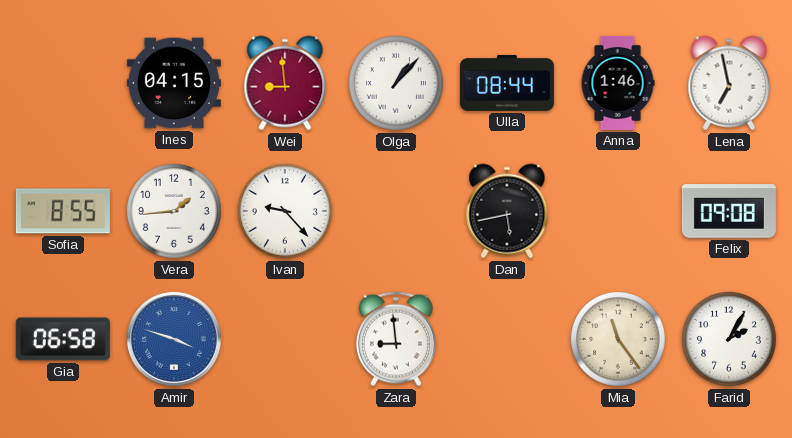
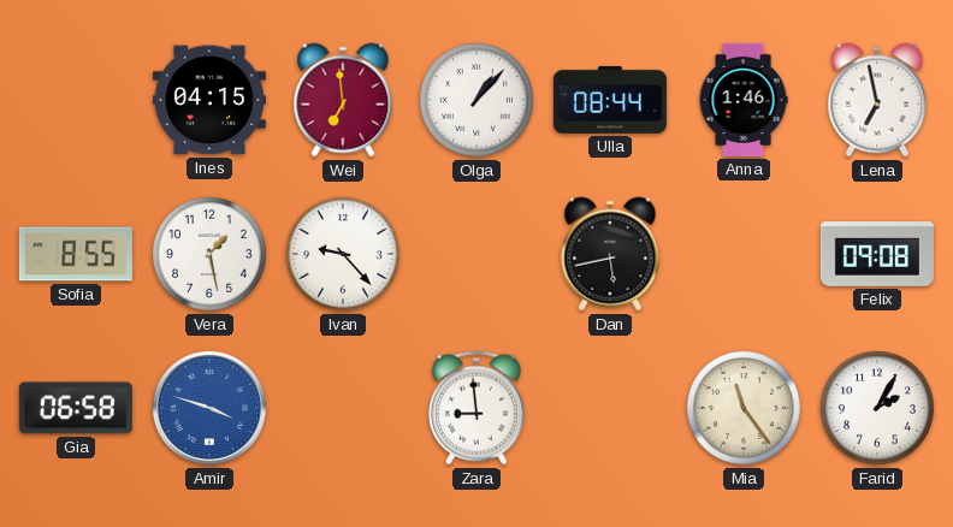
Wei: 8:59 -> 6:59
Vera: 1:44 -> 1:28
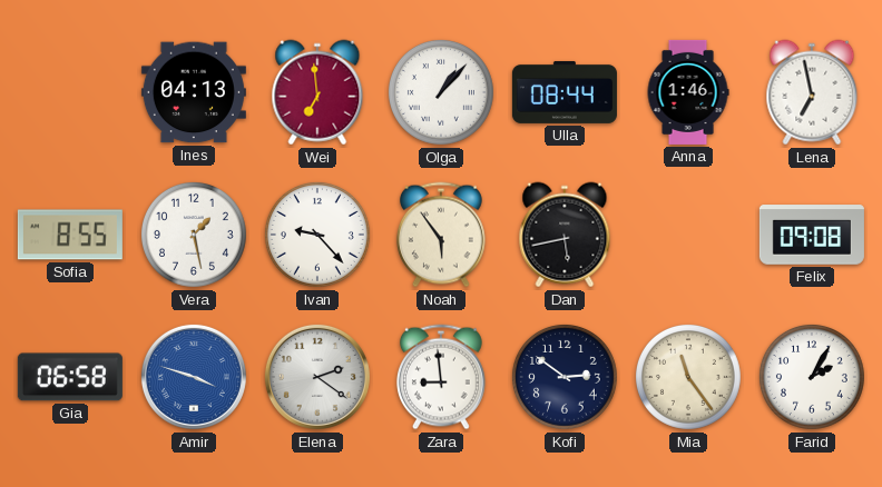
Ines: 04:15 -> 04:13
Noah: none -> 5:54
Elena: none -> 2:21
Kofi: none -> 2:51
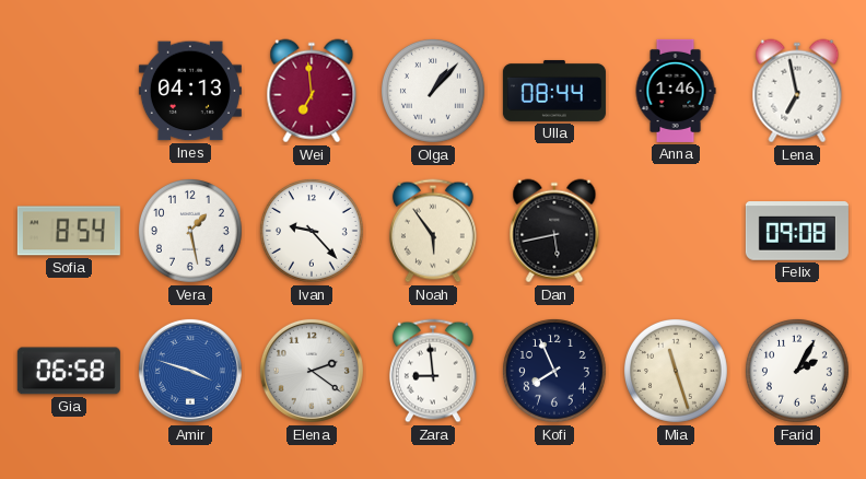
Sofia: 8:55 -> 8:54
Kofi: 2:51 -> 7:56
Mia: 11:24 -> 11:27
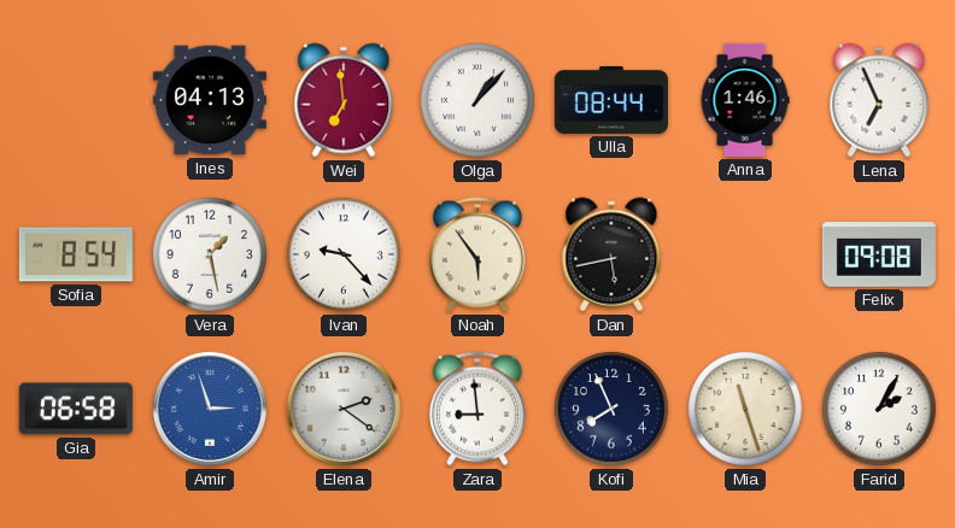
Lena: 6:58 -> 6:56
Amir: 3:48 -> 2:57
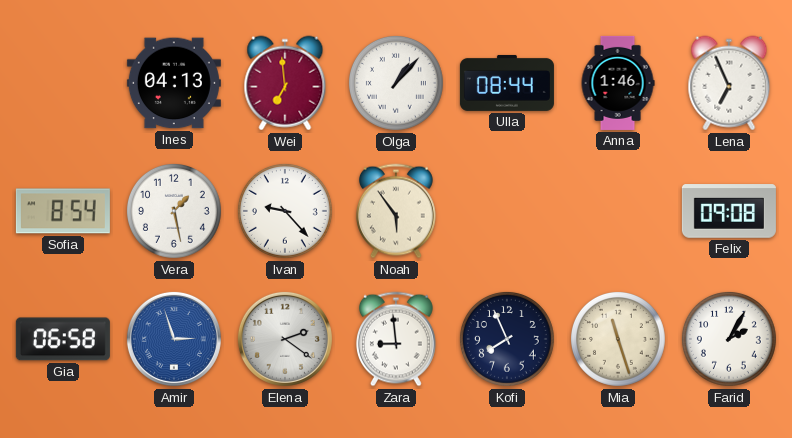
Dan: 5:43 -> none
